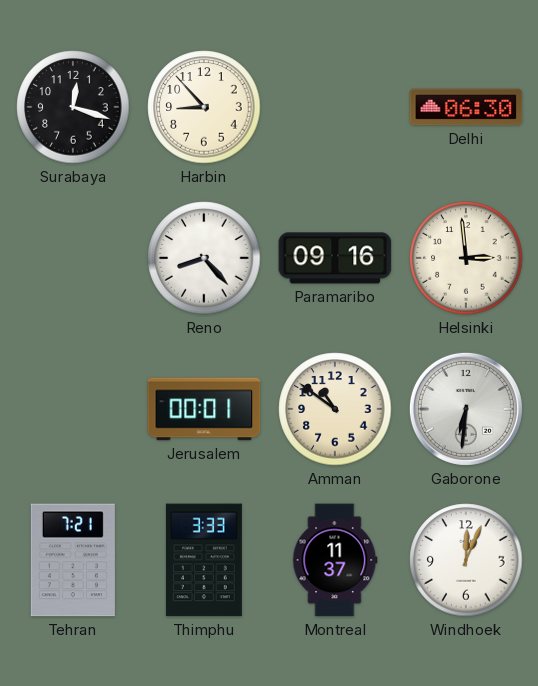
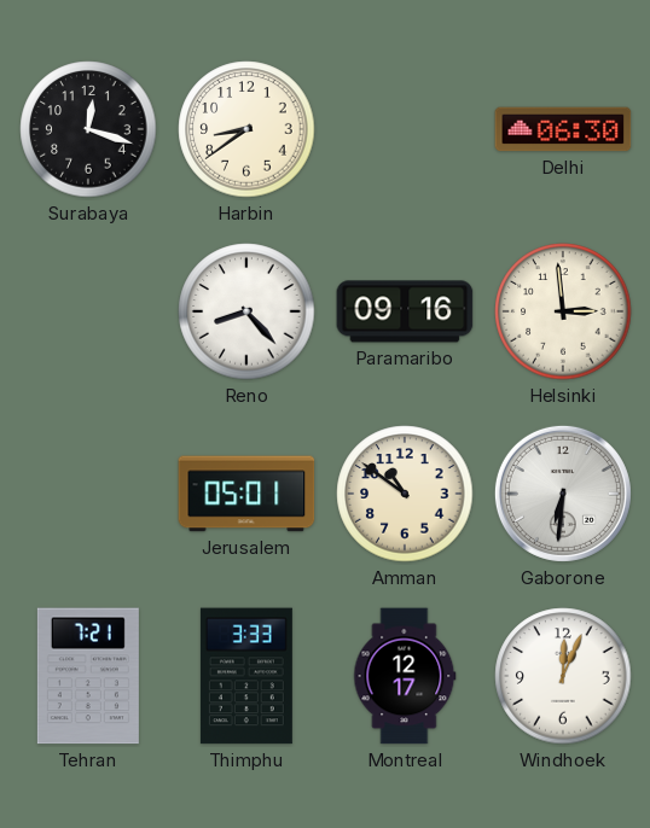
Harbin: 8:53 -> 8:39
Jerusalem: 00:01 -> 05:01
Montreal: 11:37 -> 12:17
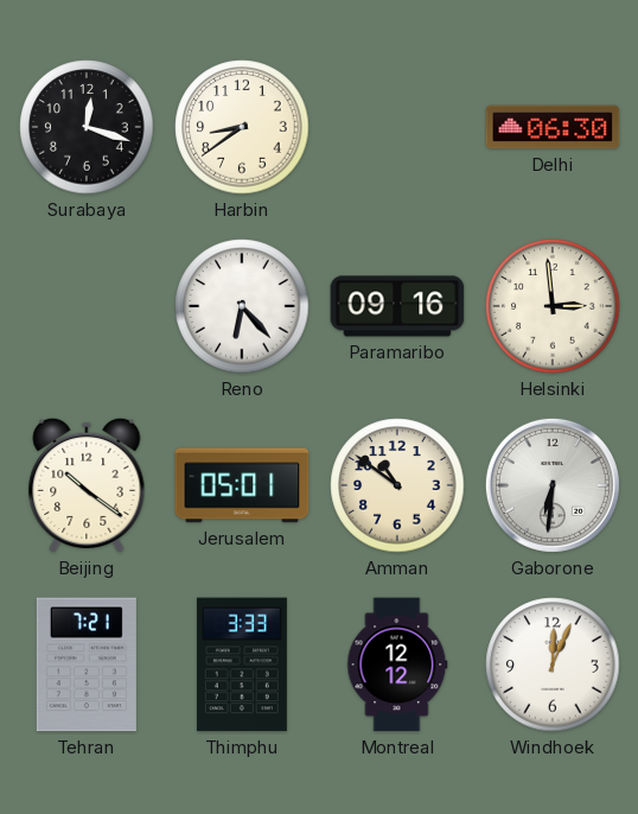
Reno: 8:23 -> 6:23
Beijing: none -> 10:21
Montreal: 12:17 -> 12:12
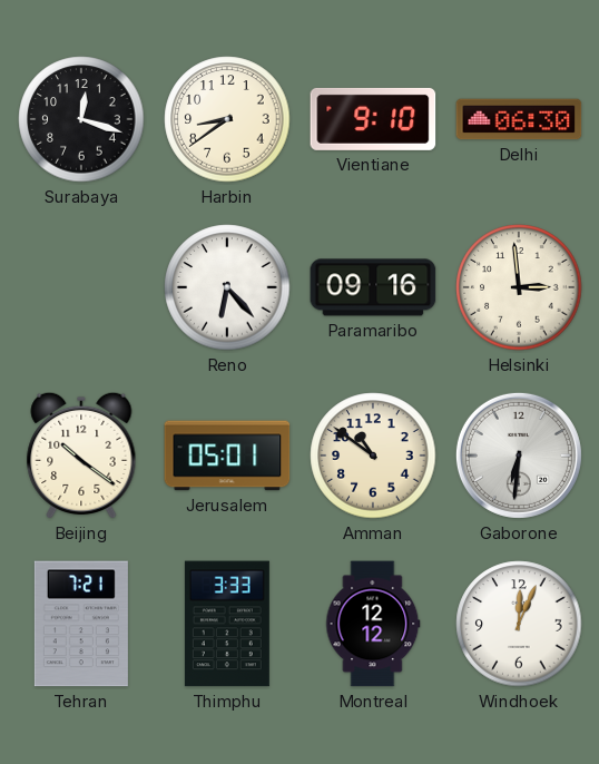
Vientiane: none -> 9:10
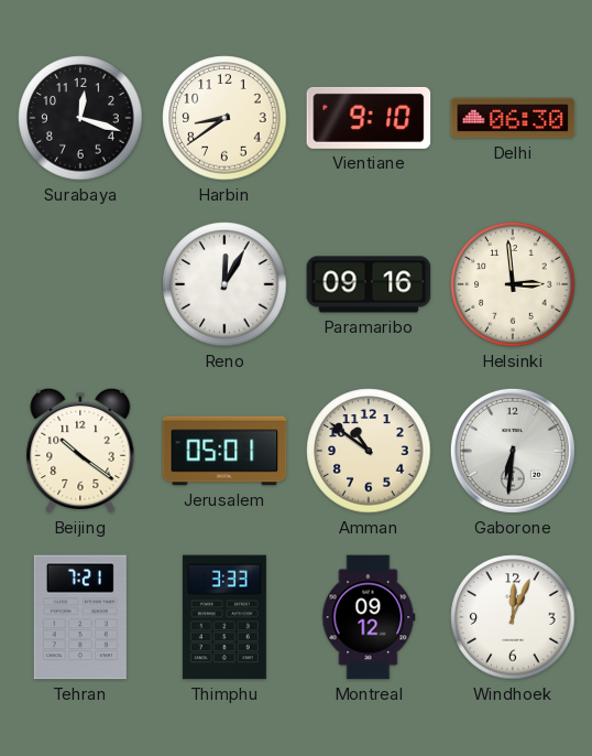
Reno: 6:23 -> 12:05
Montreal: 12:12 -> 09:12
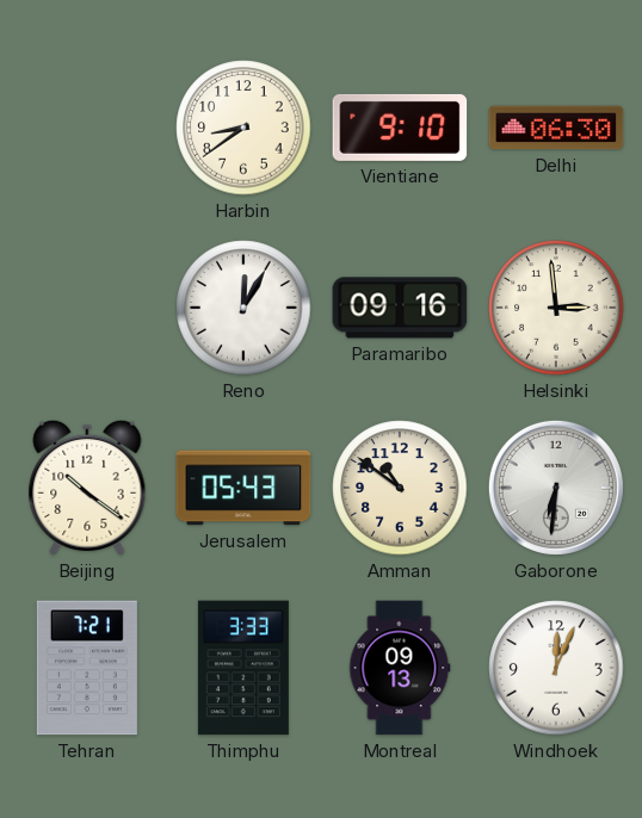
Surabaya: 12:18 -> none
Jerusalem: 05:01 -> 05:43
Montreal: 09:12 -> 09:13
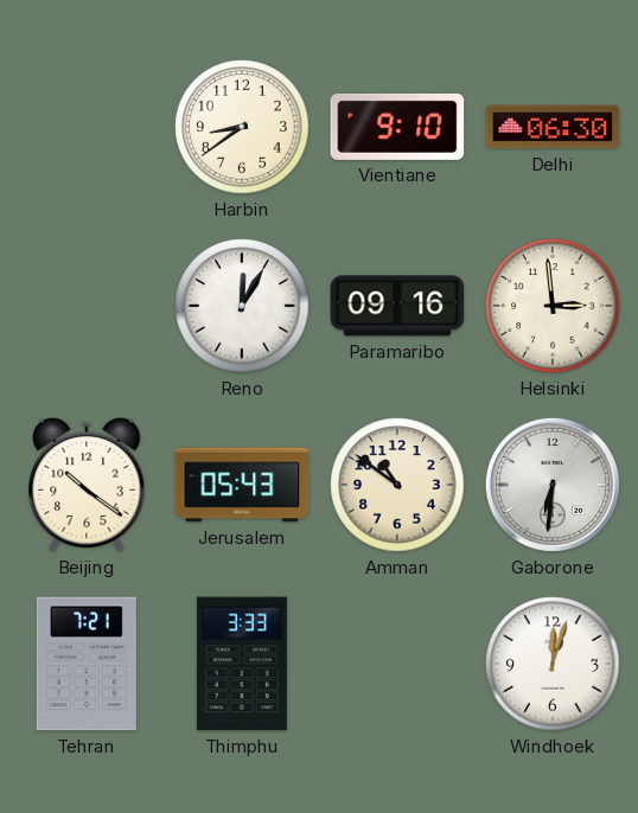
Montreal: 09:13 -> none
Windhoek: 12:04 -> 12:03
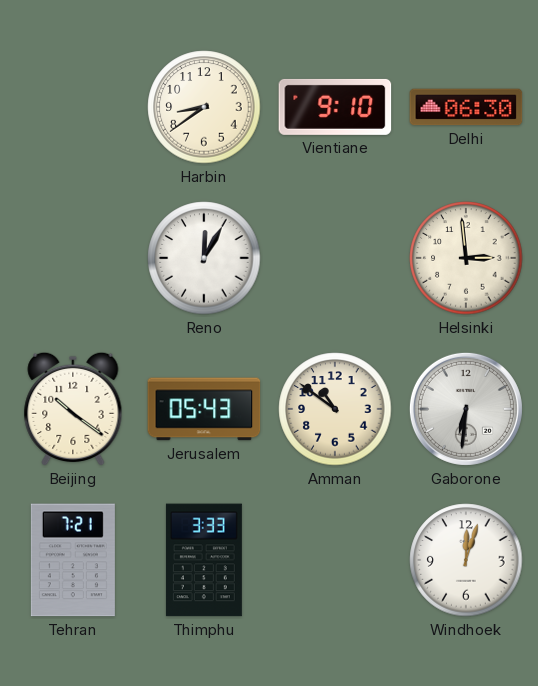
Paramaribo: 09:16 -> none
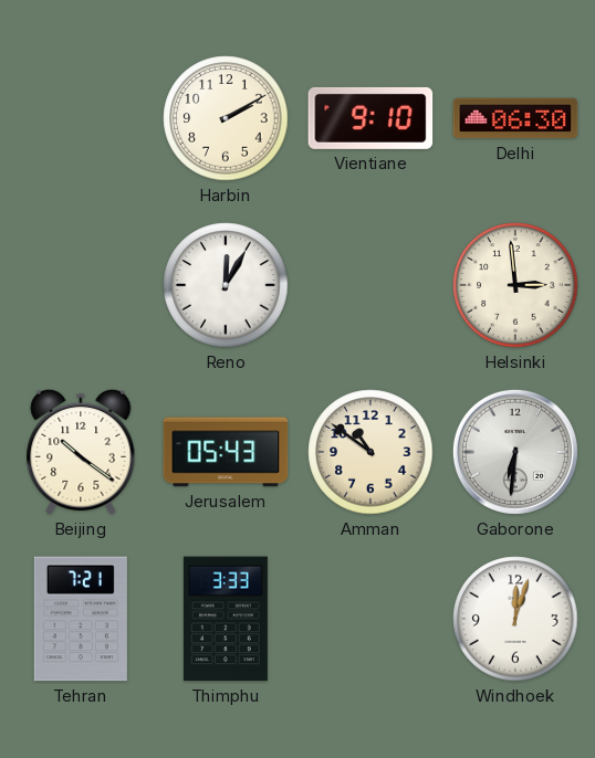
Harbin: 8:39 -> 2:10
